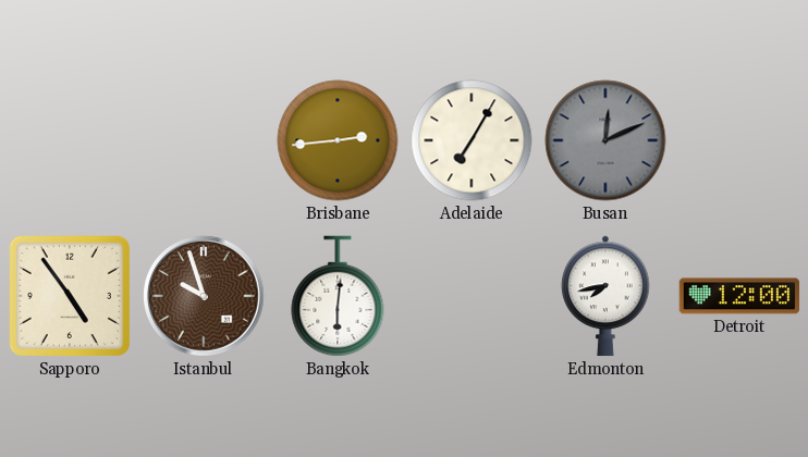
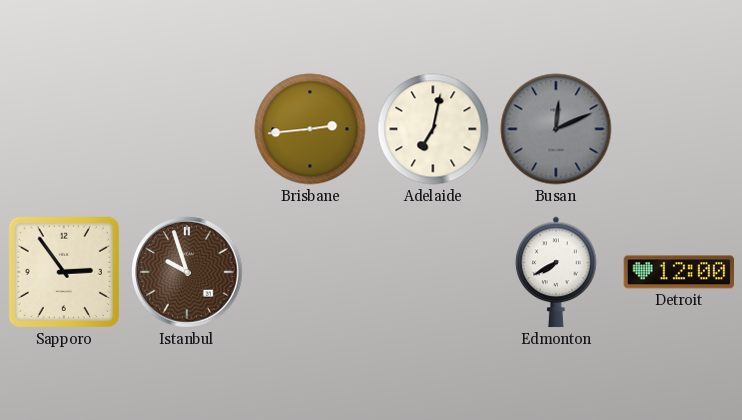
Adelaide: 7:05 -> 7:02
Sapporo: 4:54 -> 2:54
Bangkok: 6:01 -> none
Edmonton: 7:43 -> 7:40
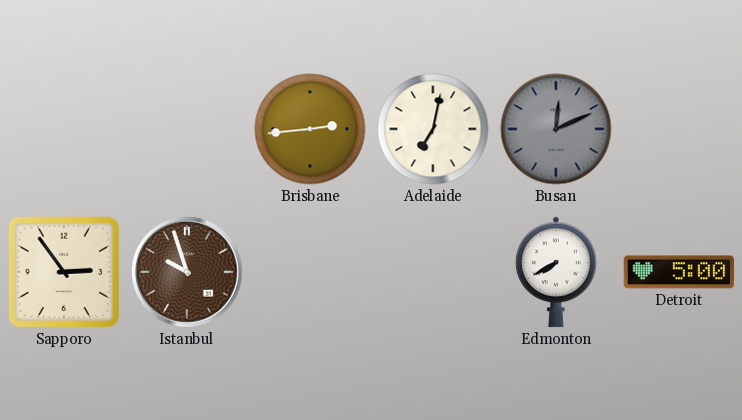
Detroit: 12:00 -> 5:00
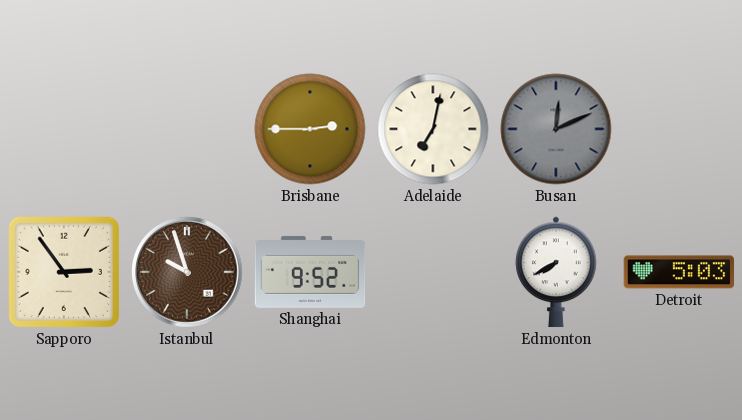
Brisbane: 2:44 -> 2:45
Shanghai: none -> 9:52
Detroit: 5:00 -> 5:03
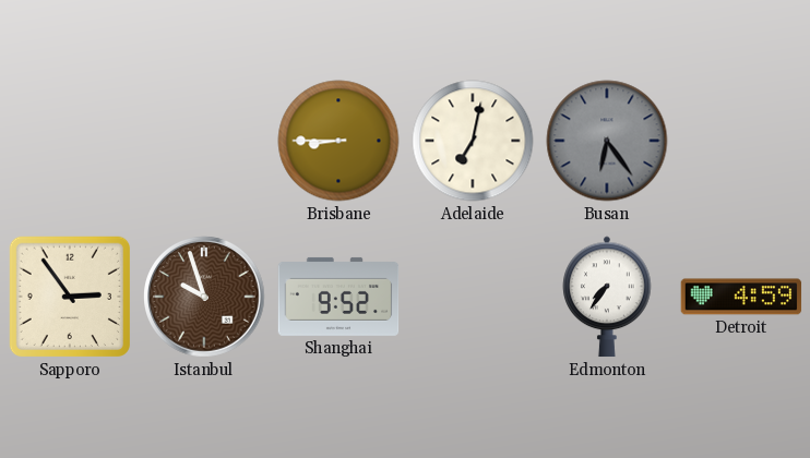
Brisbane: 2:45 -> 8:45
Busan: 12:11 -> 6:24
Edmonton: 7:40 -> 7:36
Detroit: 5:03 -> 4:59
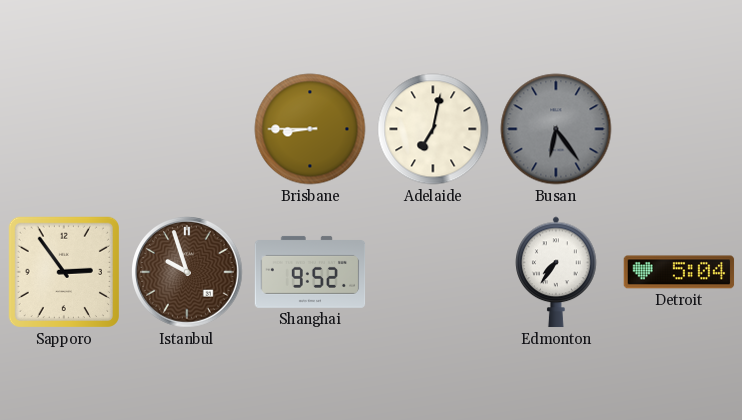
Detroit: 4:59 -> 5:04
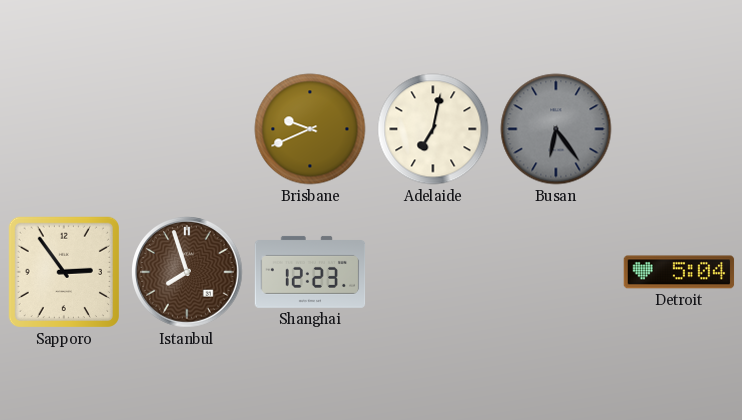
Brisbane: 8:45 -> 9:41
Istanbul: 9:57 -> 7:57
Shanghai: 9:52 -> 12:23
Edmonton: 7:36 -> none
